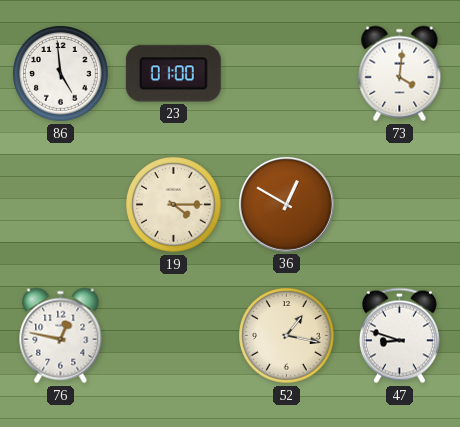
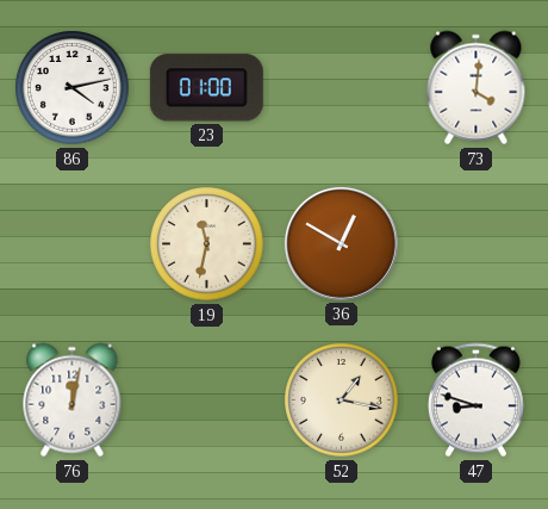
86: 4:59 -> 4:13
19: 4:15 -> 11:32
76: 12:47 -> 12:02
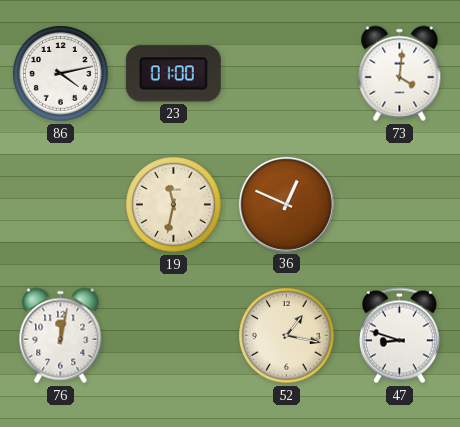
36: 12:50 -> 12:49
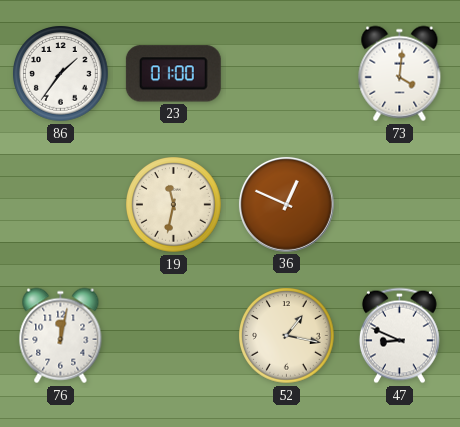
86: 4:13 -> 1:36
47: 8:48 -> 8:49
